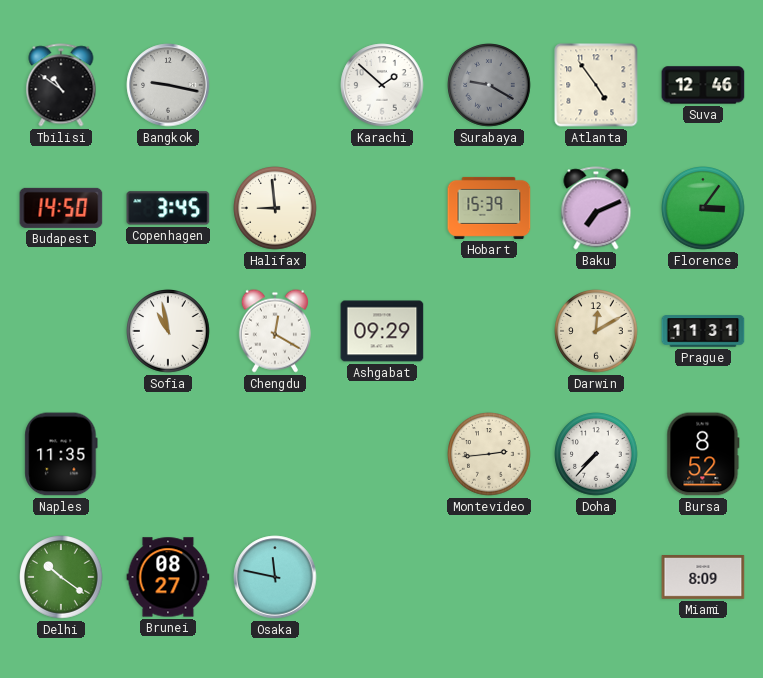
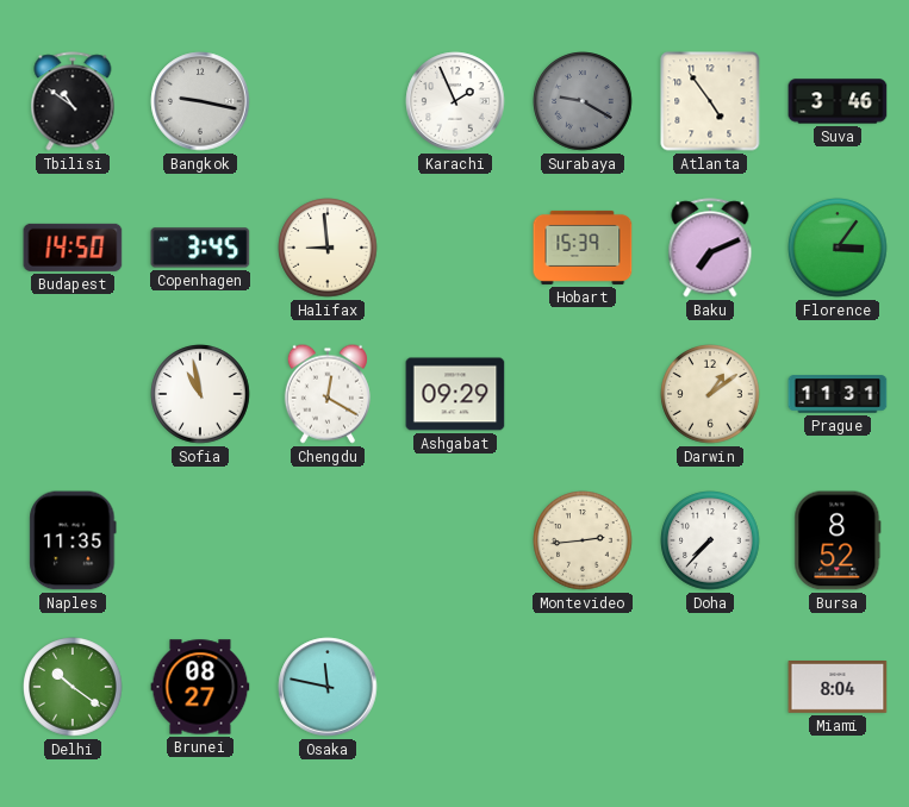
Karachi: 1:52 -> 1:56
Suva: 12:46 -> 3:46
Darwin: 12:10 -> 1:09
Miami: 8:09 -> 8:04
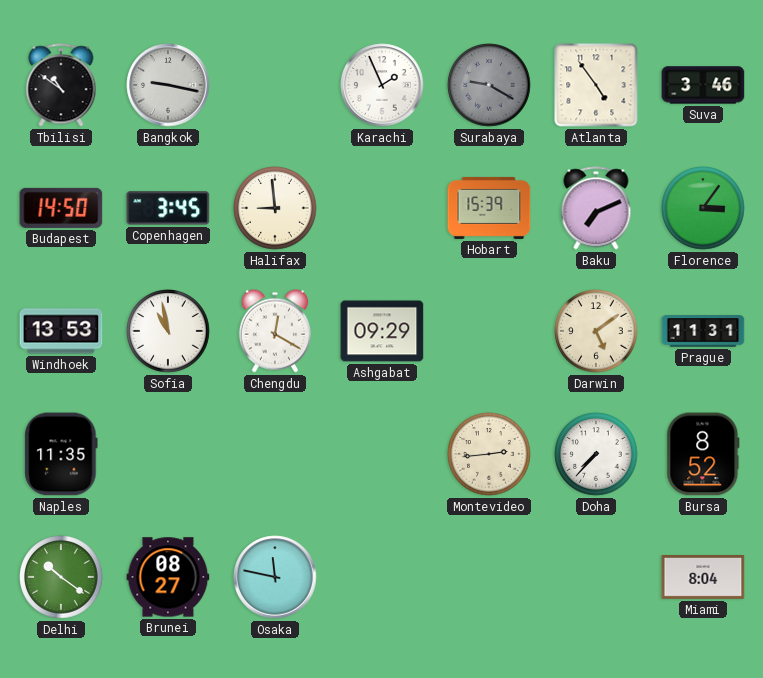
Windhoek: none -> 13:53
Darwin: 1:09 -> 5:09
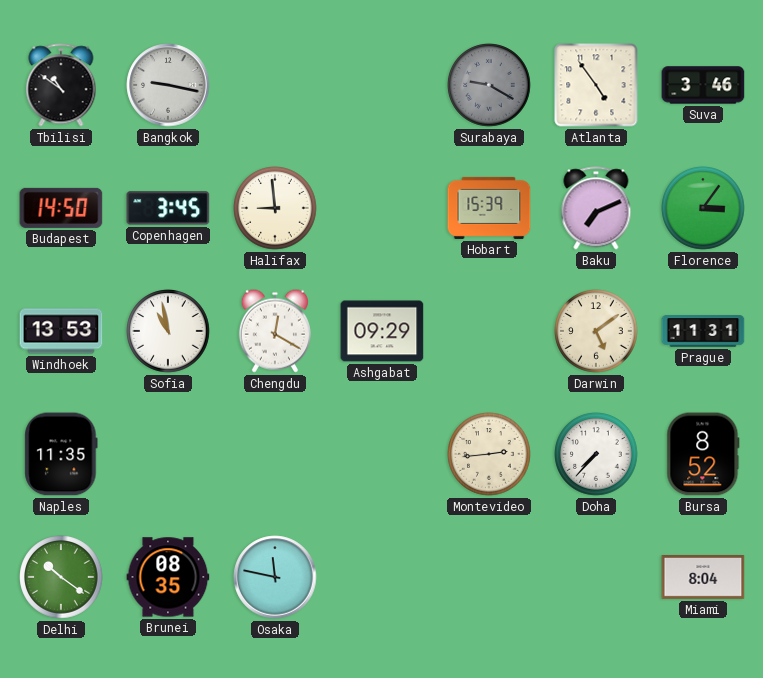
Karachi: 1:56 -> none
Brunei: 08:27 -> 08:35
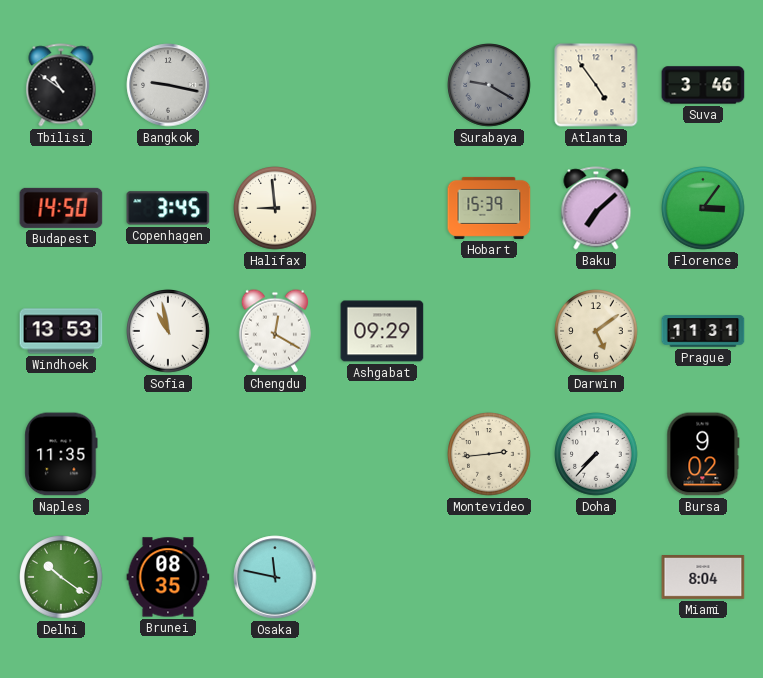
Baku: 7:11 -> 7:08
Bursa: 8:52 -> 9:02
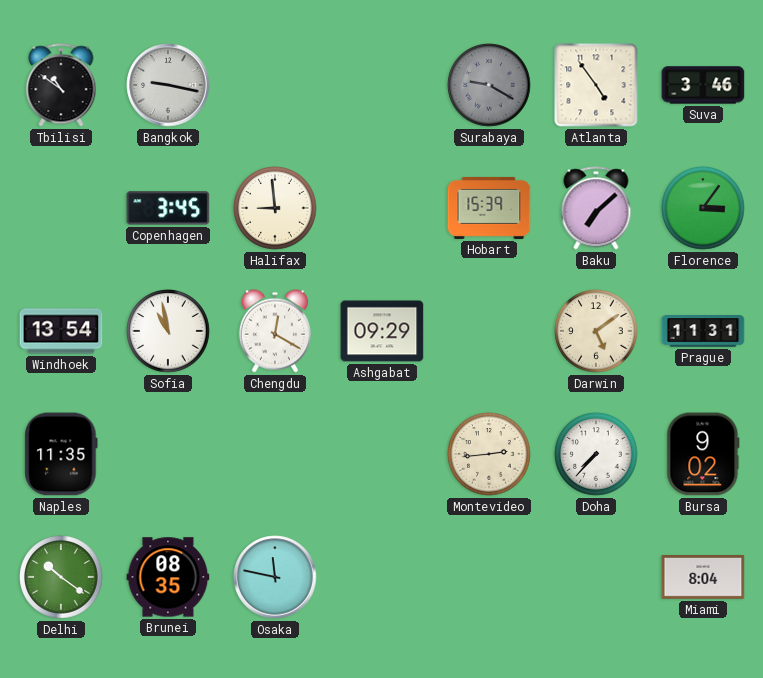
Budapest: 14:50 -> none
Windhoek: 13:53 -> 13:54
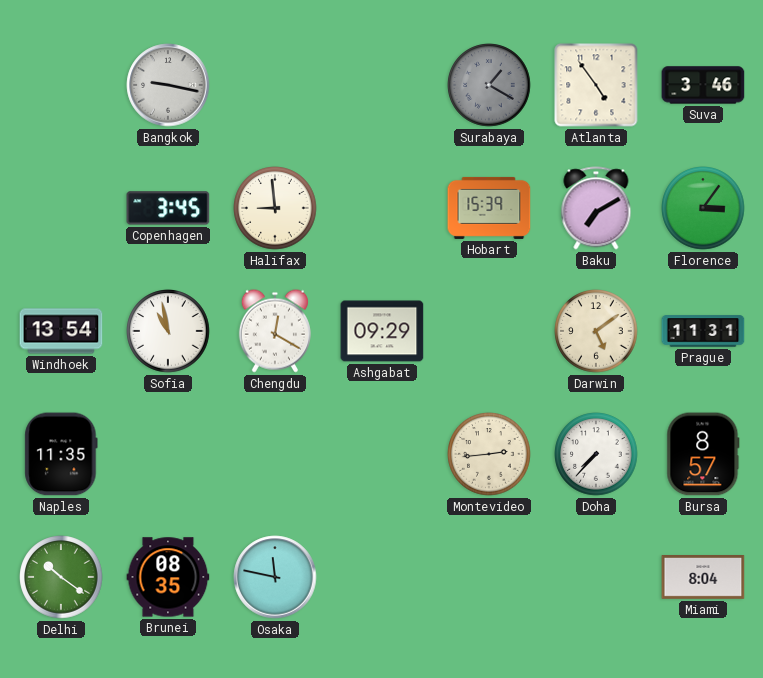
Tbilisi: 10:51 -> none
Surabaya: 9:20 -> 1:20
Baku: 7:08 -> 7:10
Bursa: 9:02 -> 8:57
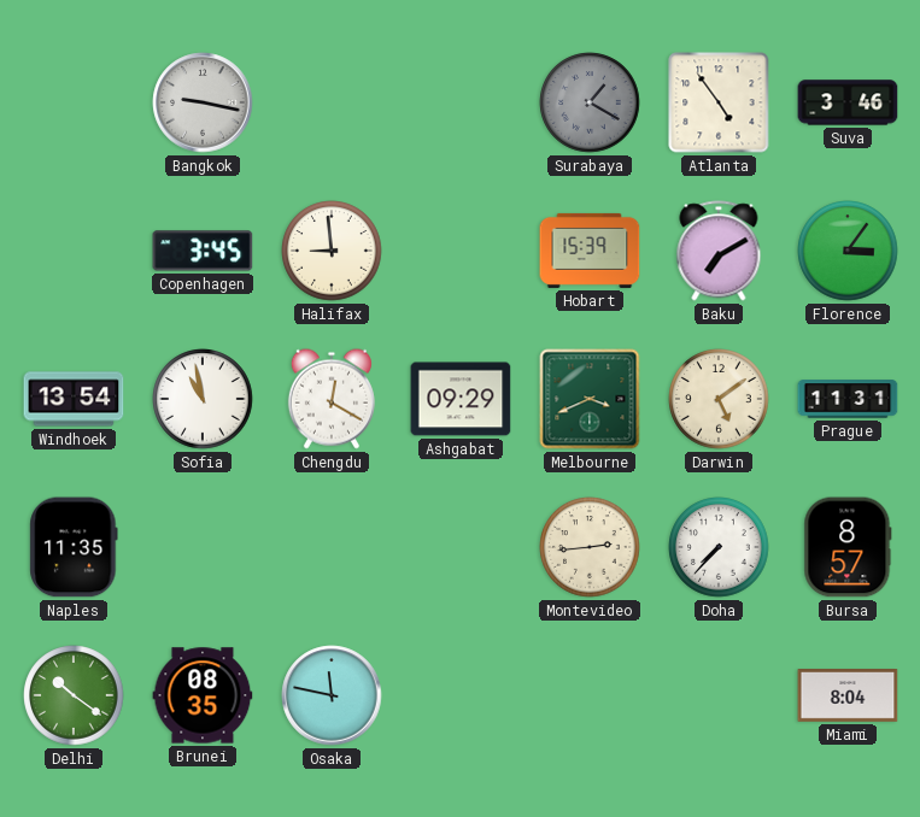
Melbourne: none -> 3:41
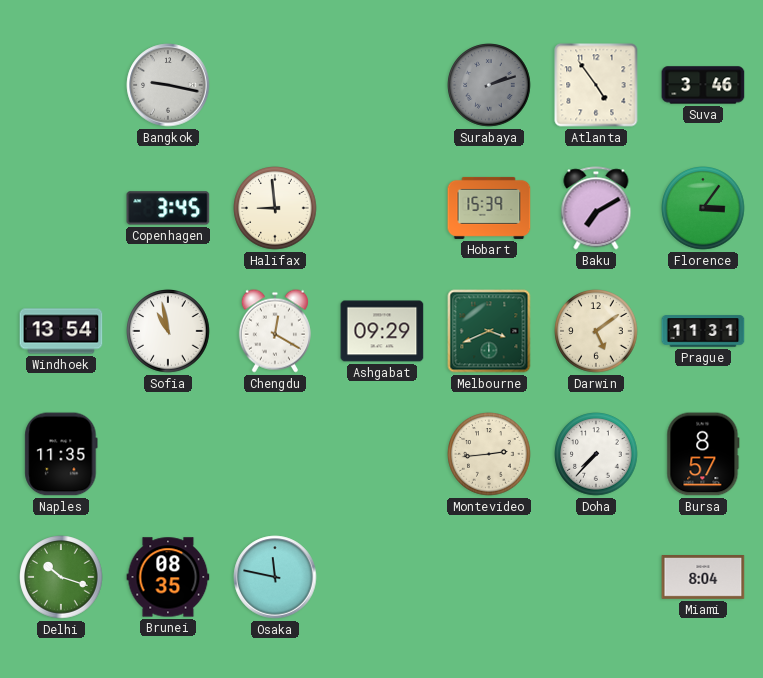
Surabaya: 1:20 -> 2:12
Delhi: 10:21 -> 10:18
